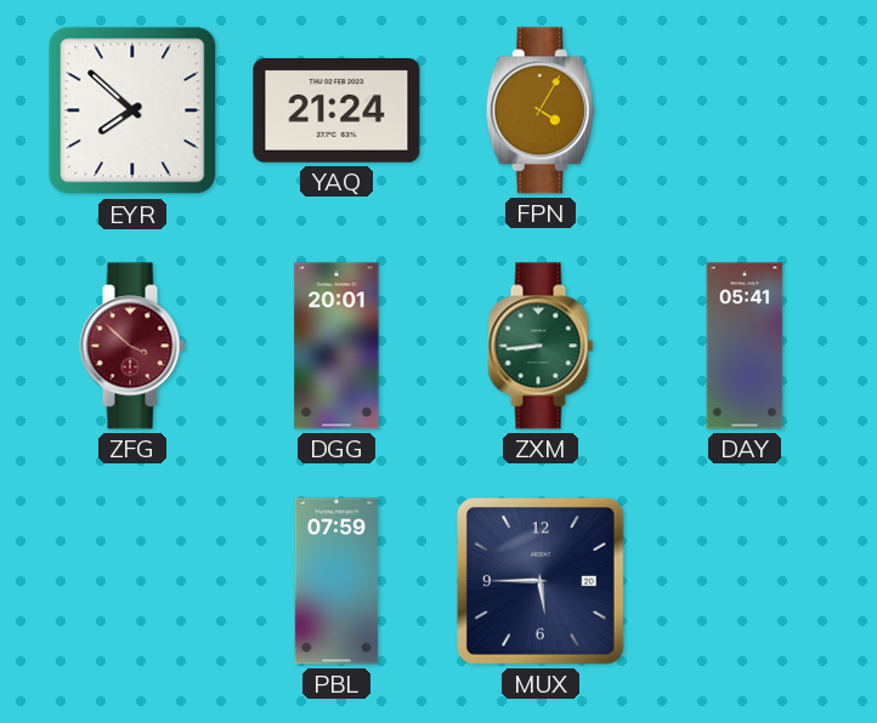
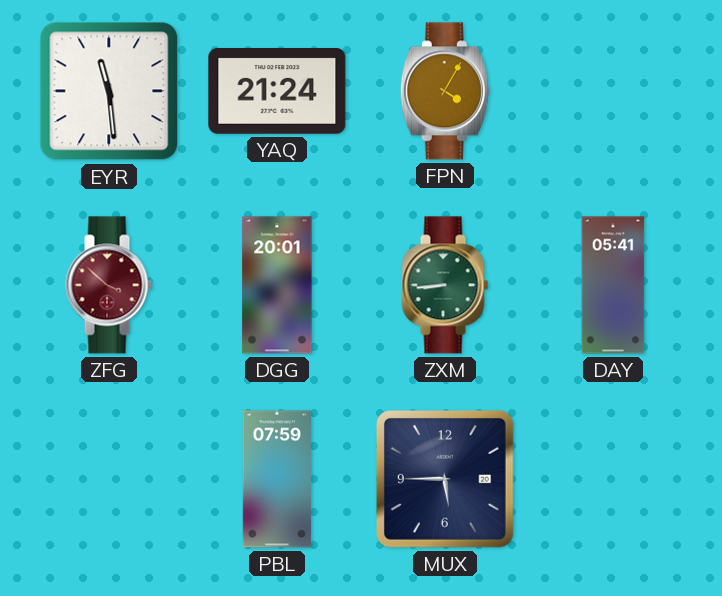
EYR: 7:52 -> 11:29
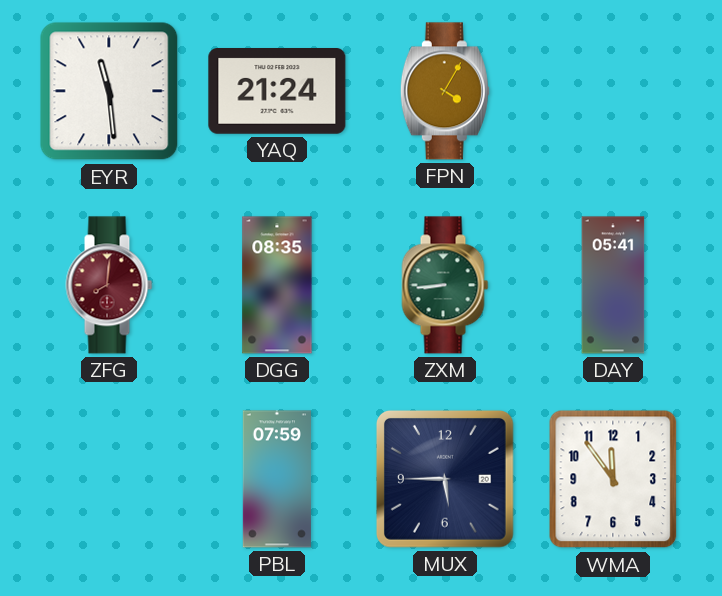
ZFG: 3:52 -> 8:01
DGG: 20:01 -> 08:35
WMA: none -> 11:54
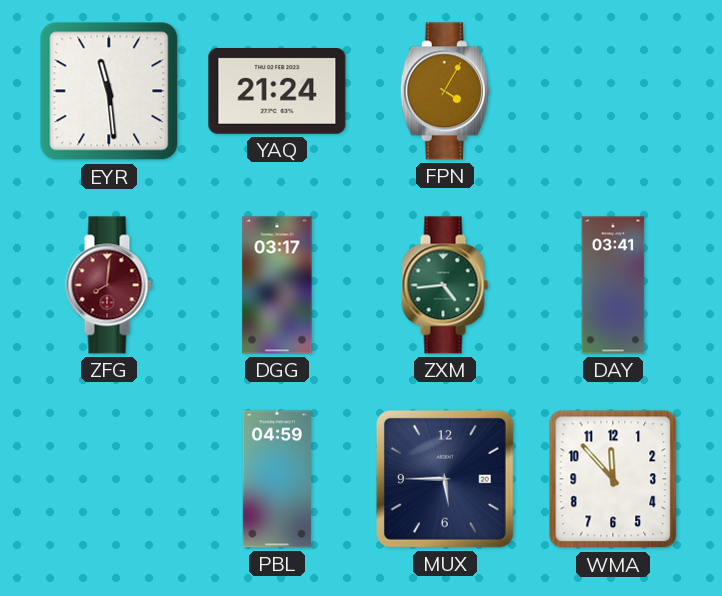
DGG: 08:35 -> 03:17
ZXM: 8:44 -> 4:44
DAY: 05:41 -> 03:41
PBL: 07:59 -> 04:59
WMA: 11:54 -> 11:53
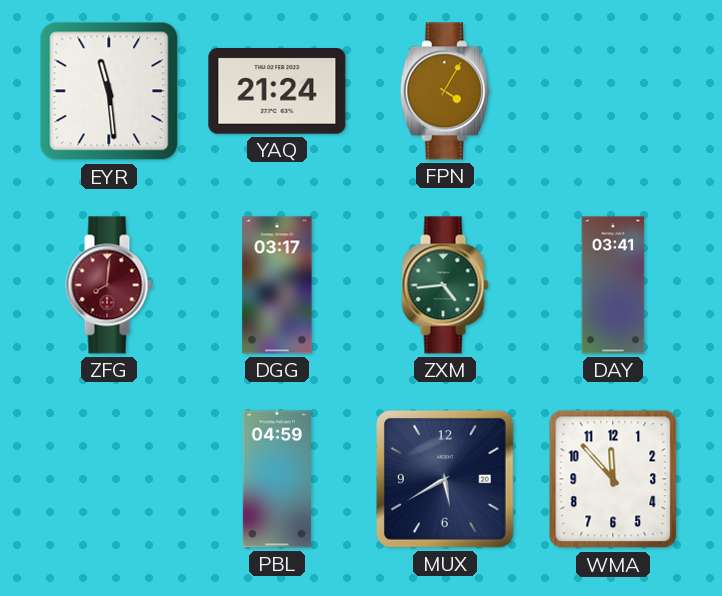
MUX: 5:45 -> 5:40
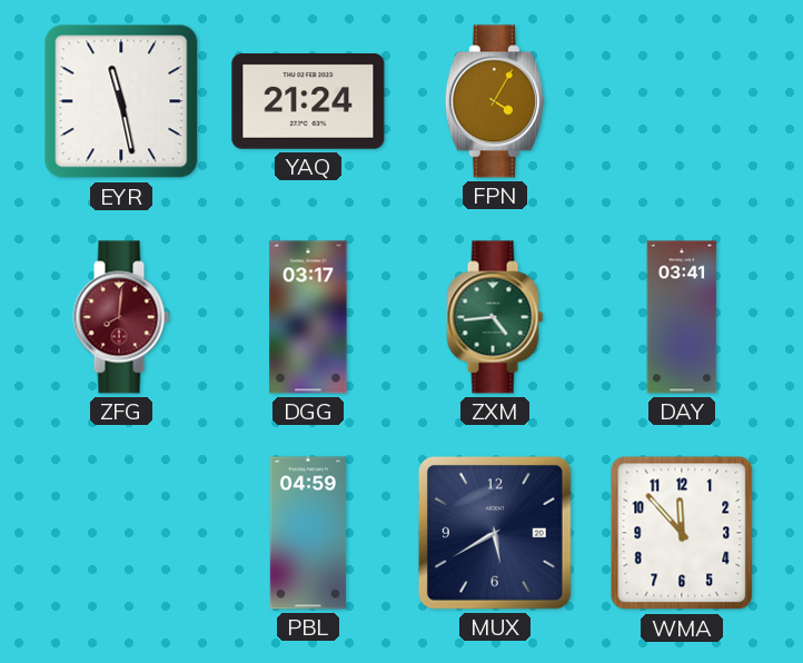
EYR: 11:29 -> 11:28
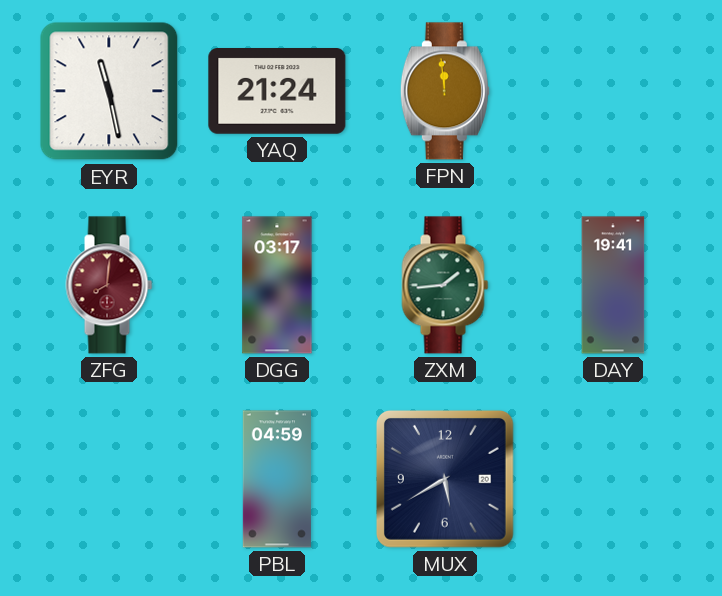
FPN: 4:05 -> 11:59
ZXM: 4:44 -> 1:44
DAY: 03:41 -> 19:41
WMA: 11:53 -> none
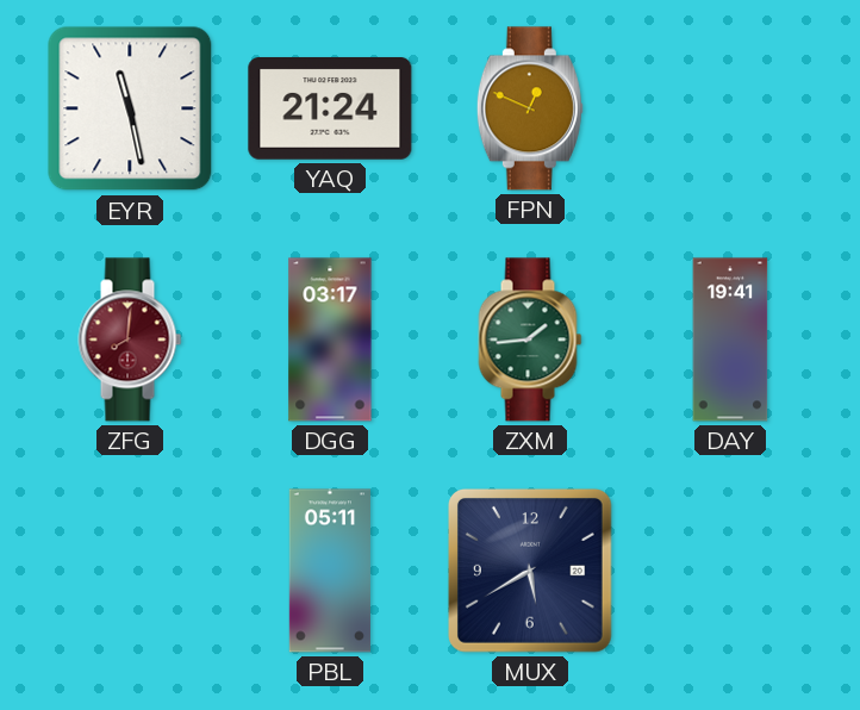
FPN: 11:59 -> 12:49
PBL: 04:59 -> 05:11
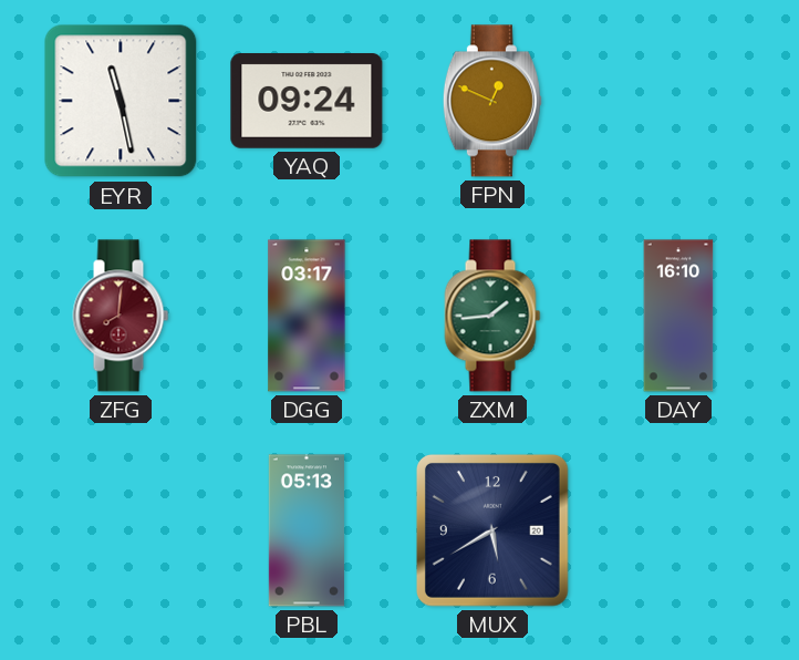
YAQ: 21:24 -> 09:24
DAY: 19:41 -> 16:10
PBL: 05:11 -> 05:13
